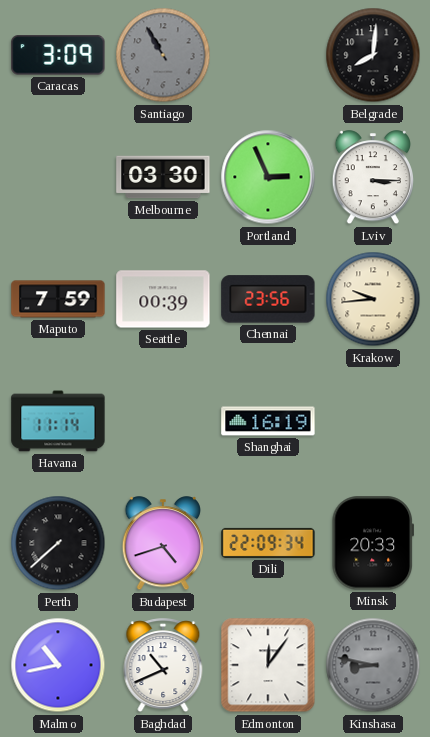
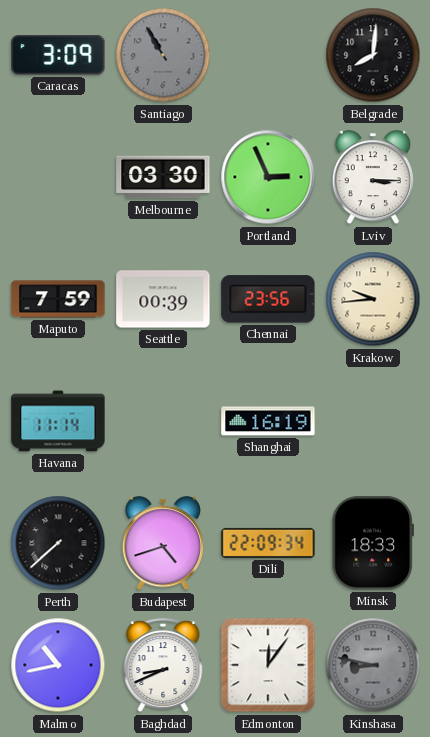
Minsk: 20:33 -> 18:33
Baghdad: 10:41 -> 8:41
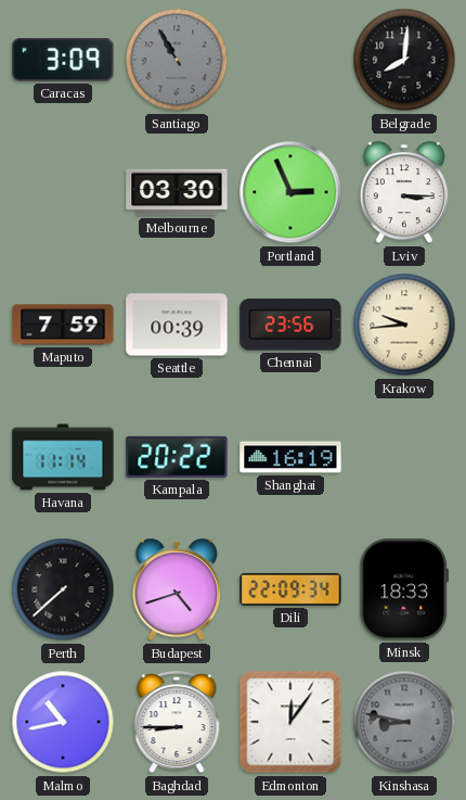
Kampala: none -> 20:22
Baghdad: 8:41 -> 8:45
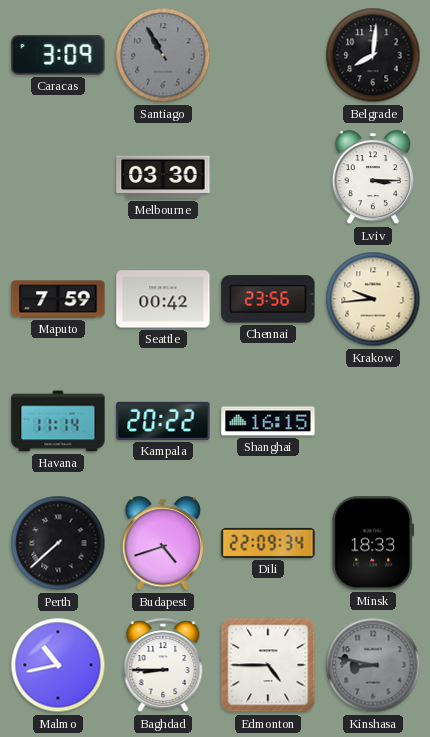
Portland: 2:56 -> none
Seattle: 00:39 -> 00:42
Shanghai: 16:19 -> 16:15
Edmonton: 12:06 -> 4:45
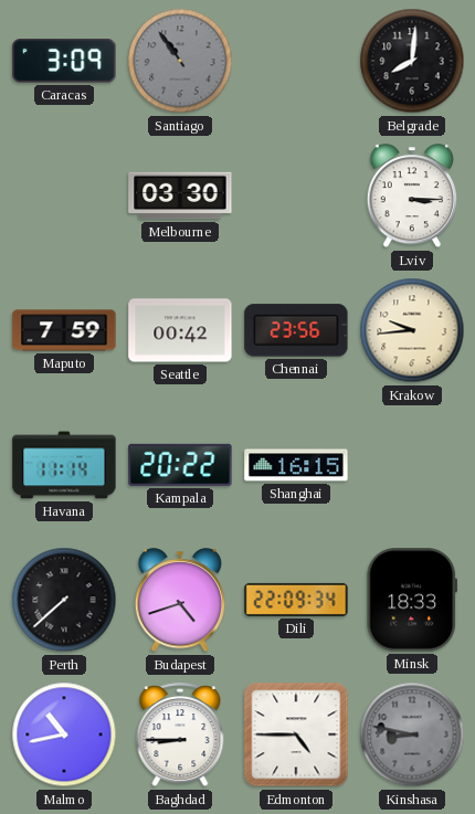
Santiago: 10:55 -> 10:54
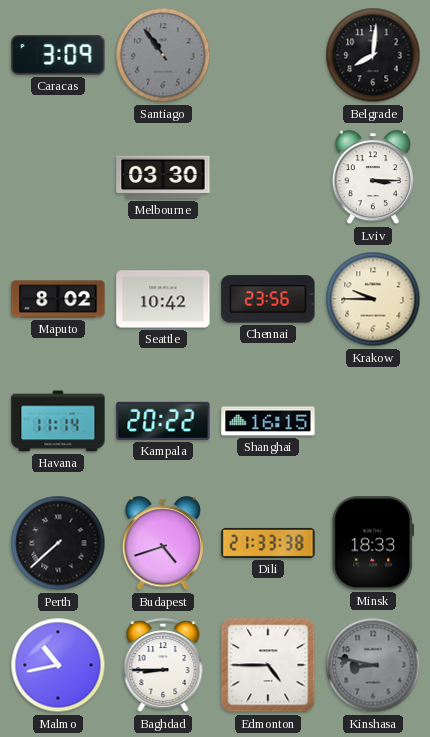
Maputo: 7:59 -> 8:02
Seattle: 00:42 -> 10:42
Krakow: 9:44 -> 9:45
Dili: 22:09 -> 21:33
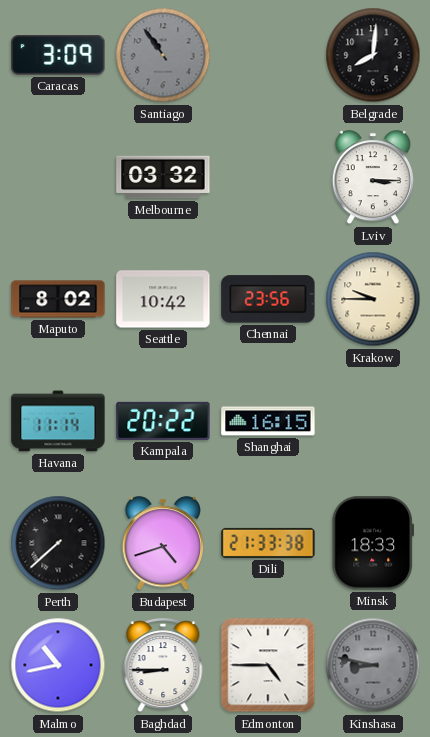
Melbourne: 03:30 -> 03:32
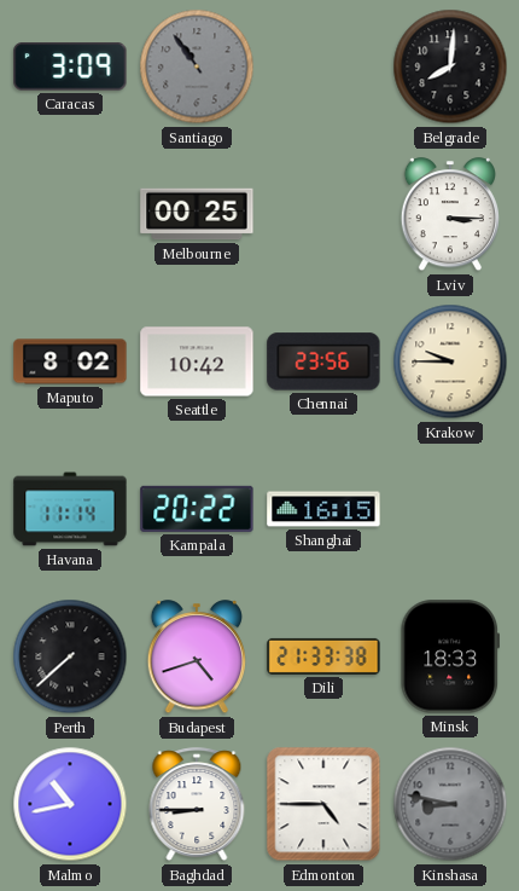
Melbourne: 03:32 -> 00:25
